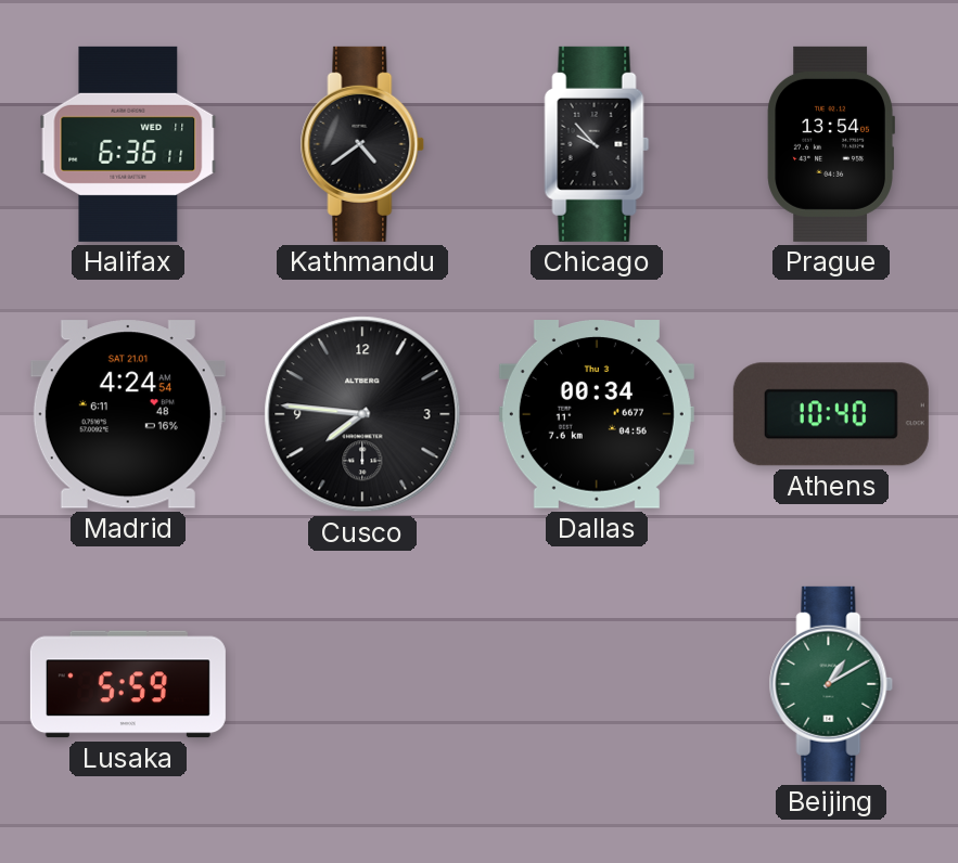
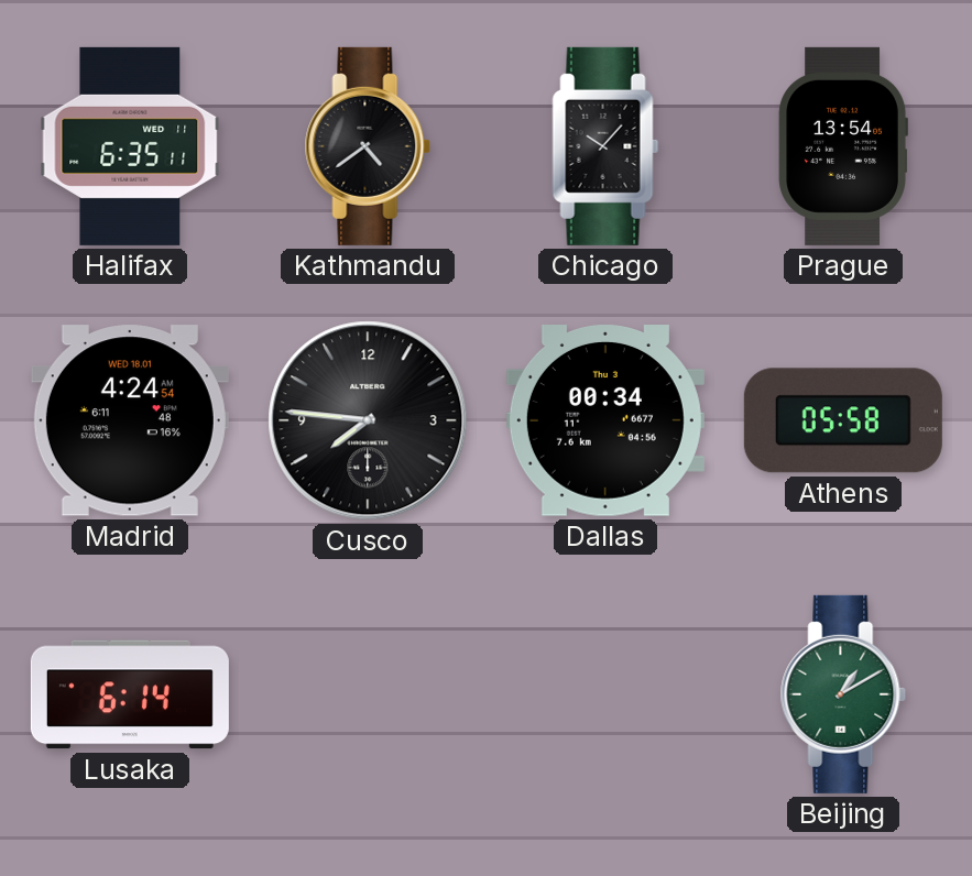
Halifax: 6:36 -> 6:35
Chicago: 9:53 -> 10:07
Madrid date: SAT 21.01 -> WED 18.01
Athens: 10:40 -> 05:58
Lusaka: 5:59 -> 6:14
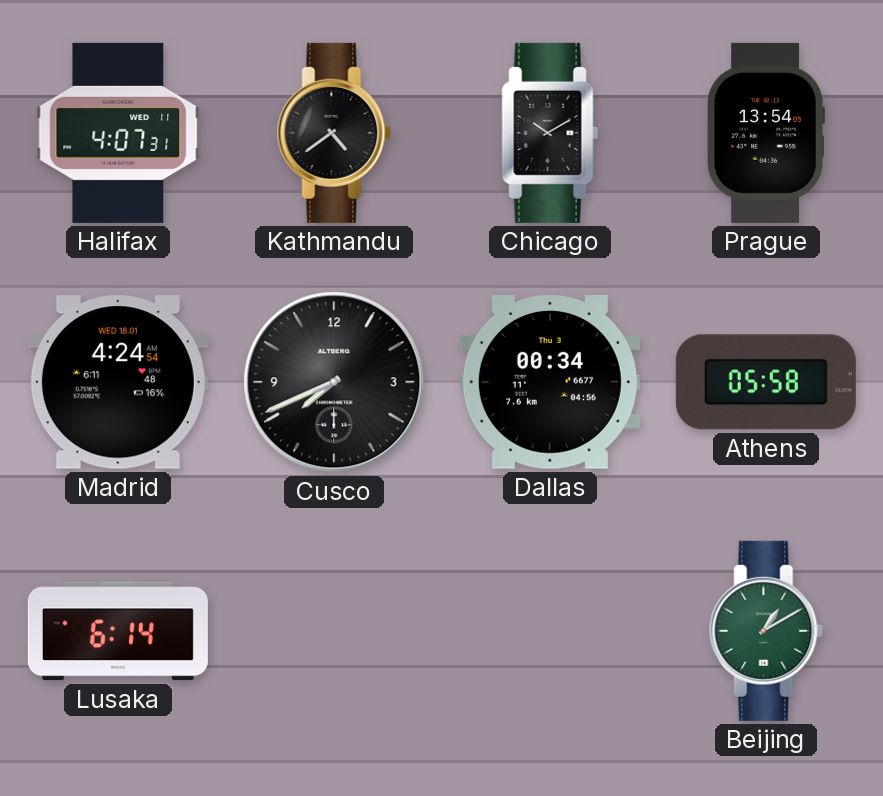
Halifax: 6:35 -> 4:07
Chicago: 10:07 -> 10:10
Cusco: 7:46 -> 7:41
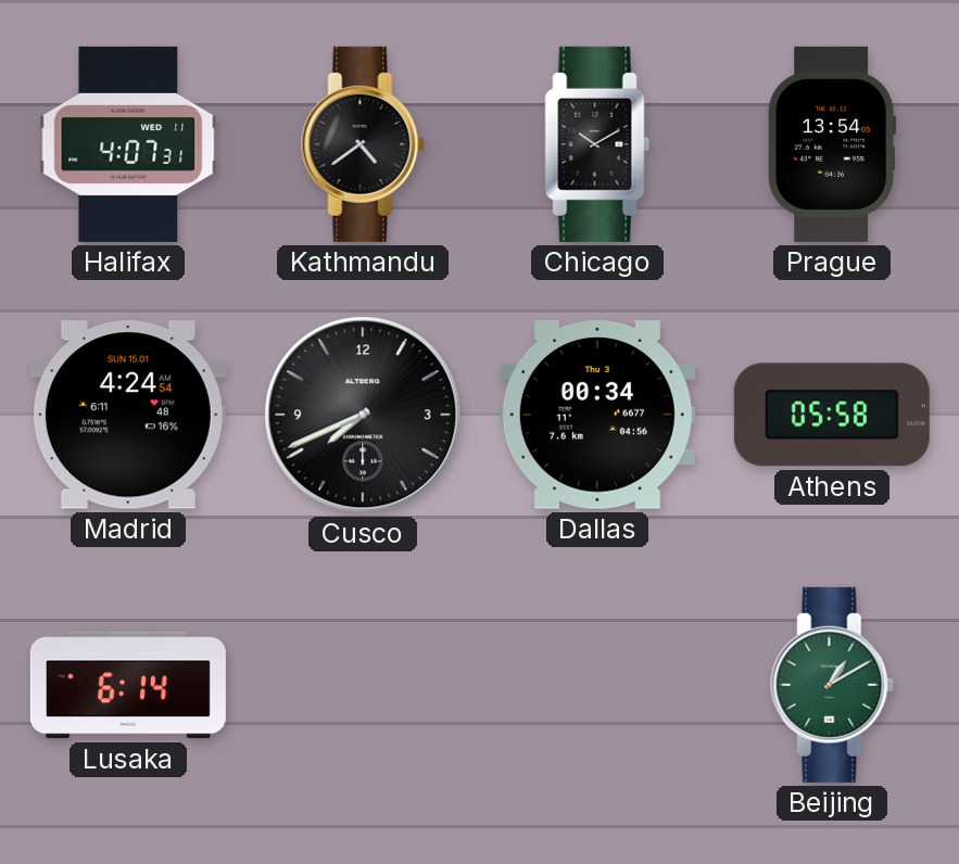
Madrid date: WED 18.01 -> SUN 15.01
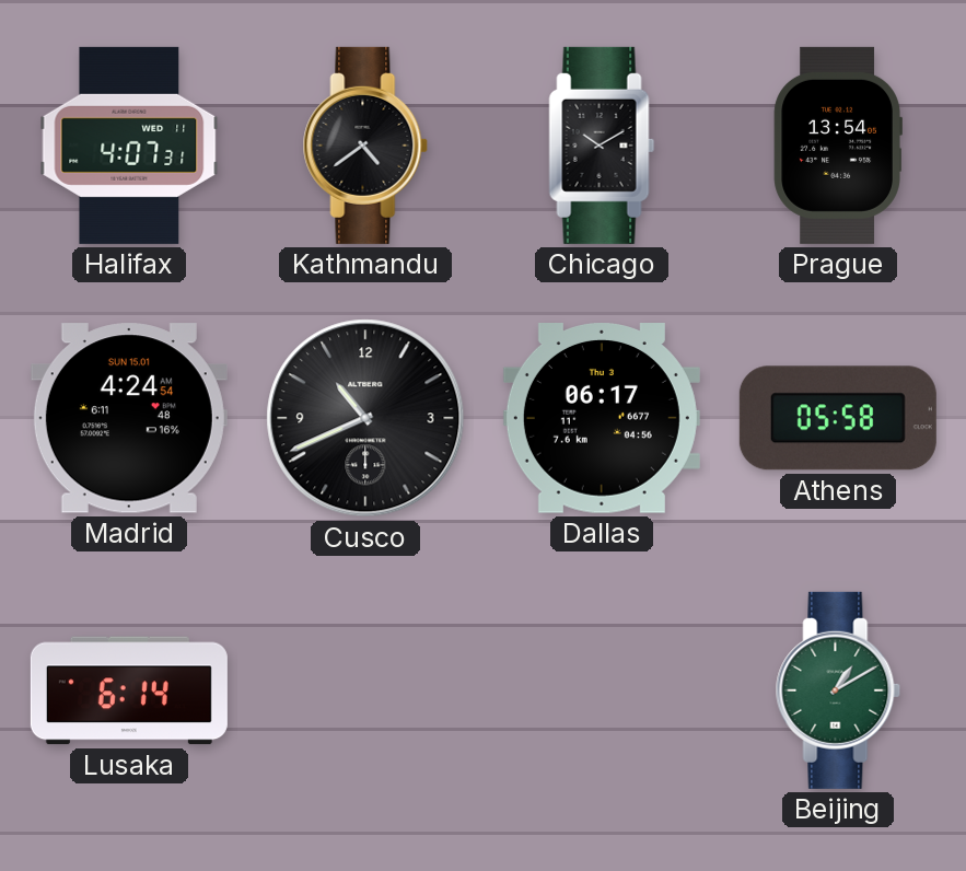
Cusco: 7:41 -> 10:41
Dallas: 00:34 -> 06:17
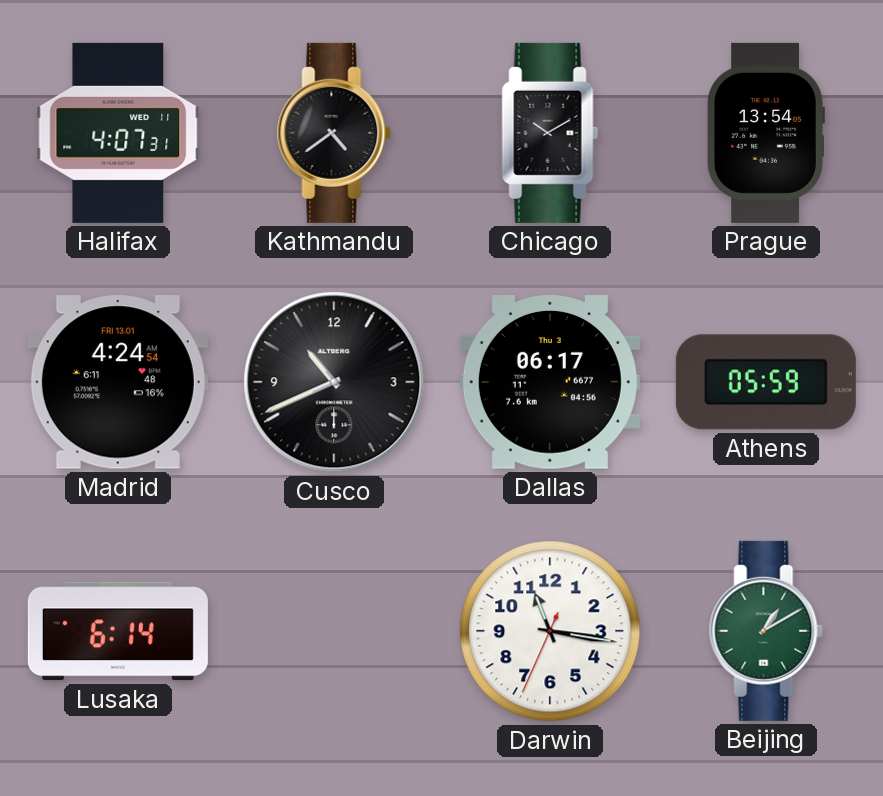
Madrid date: SUN 15.01 -> FRI 13.01
Athens: 05:58 -> 05:59
Darwin: none -> 11:16
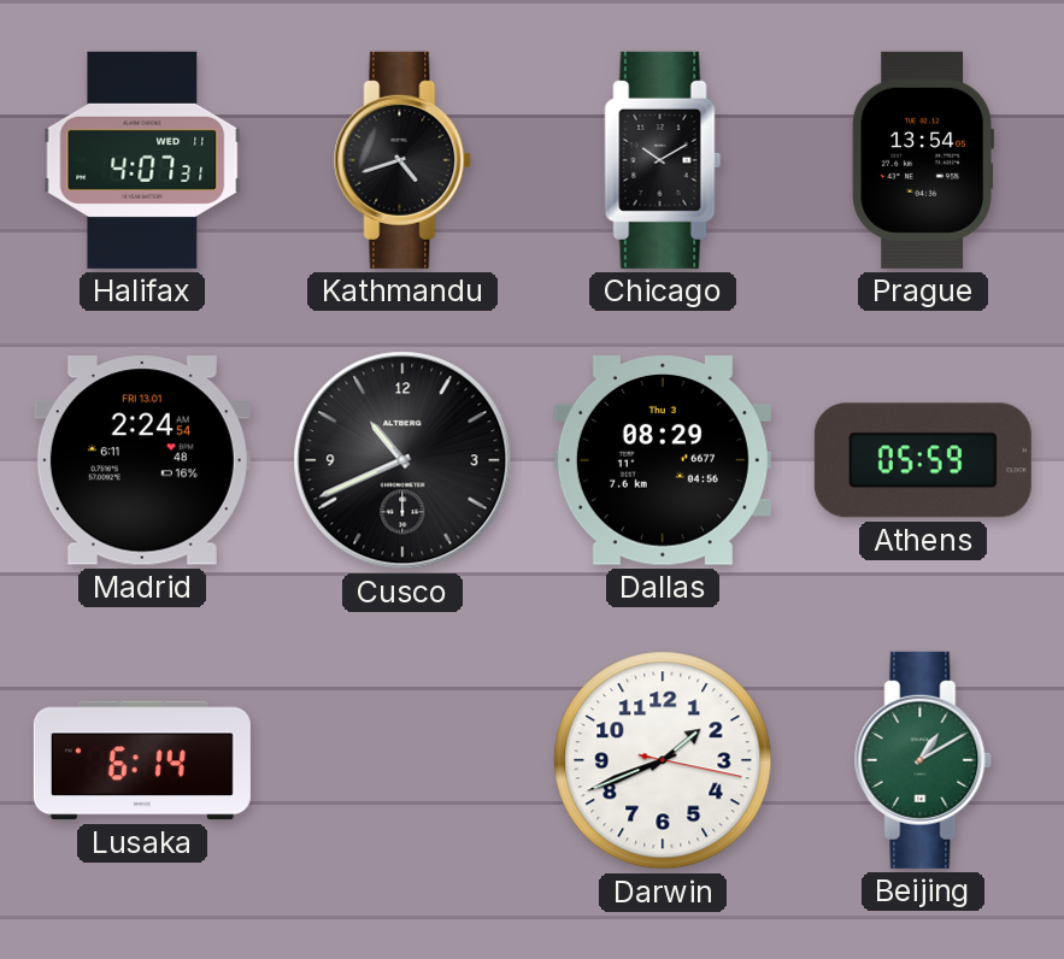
Kathmandu: 4:39 -> 4:42
Madrid: 4:24 -> 2:24
Dallas: 06:17 -> 08:29
Darwin: 11:16 -> 1:41
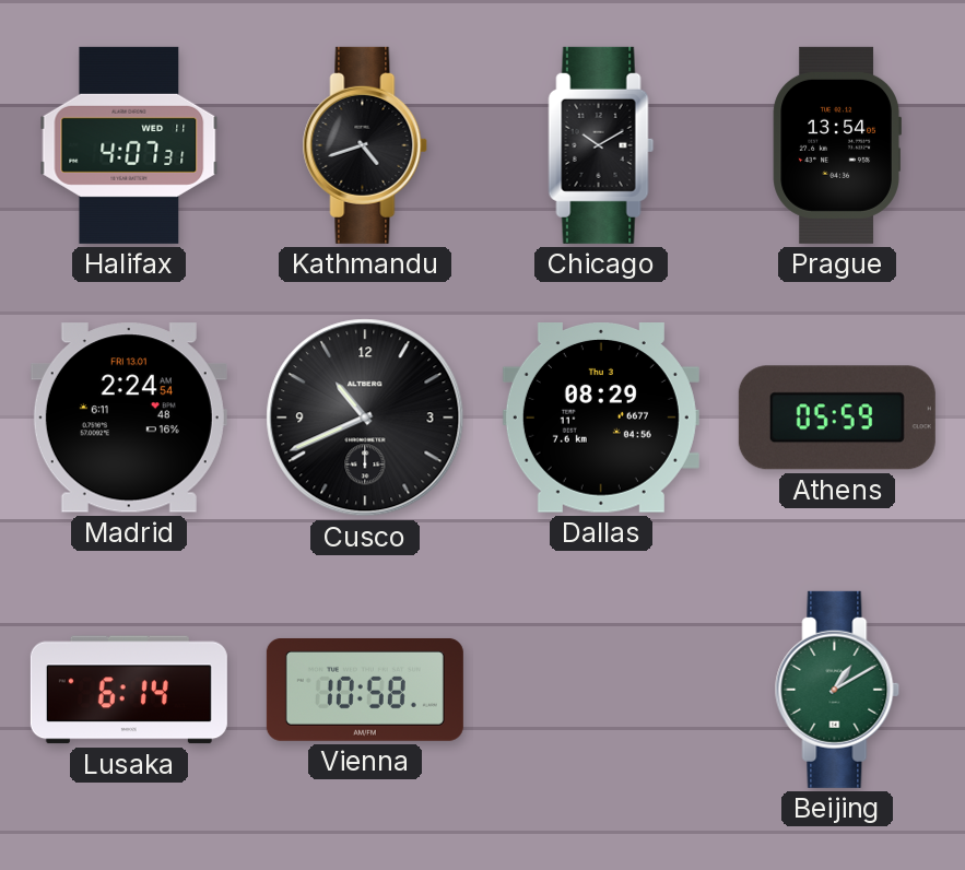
Vienna: none -> 10:58
Darwin: 1:41 -> none
